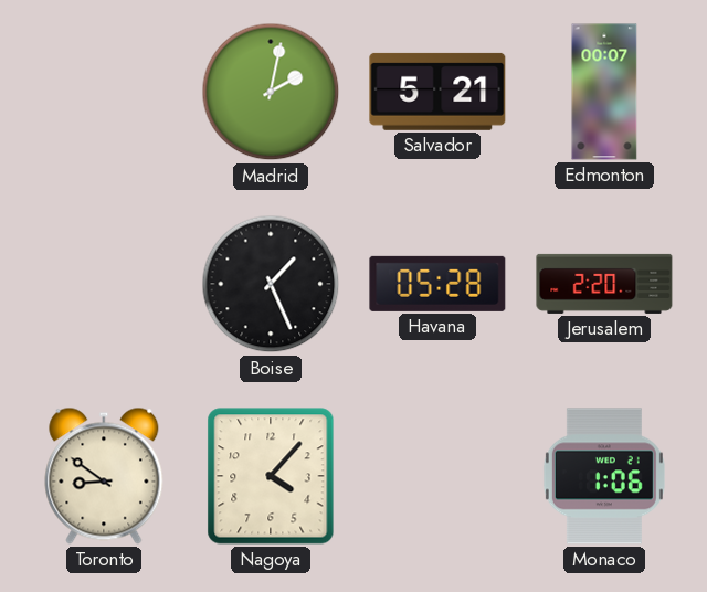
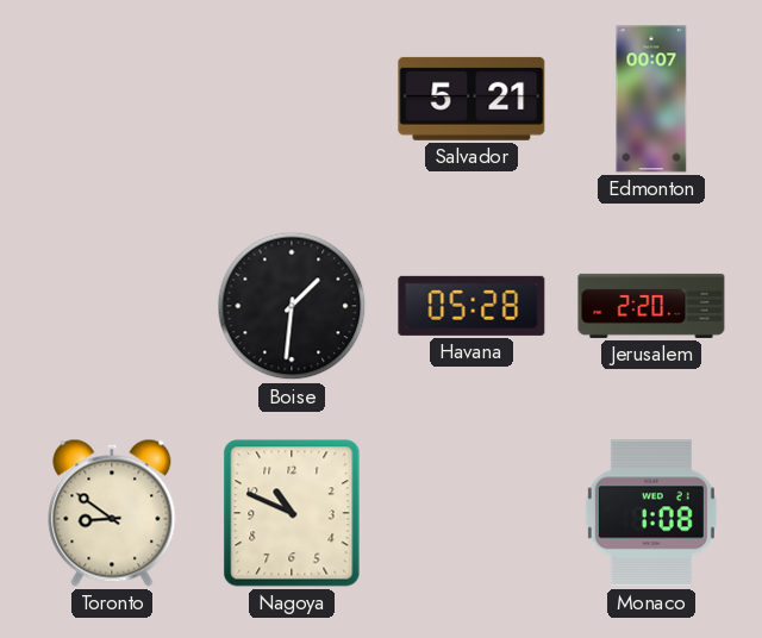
Madrid: 2:02 -> none
Boise: 1:26 -> 1:31
Nagoya: 4:07 -> 10:49
Monaco: 1:06 -> 1:08
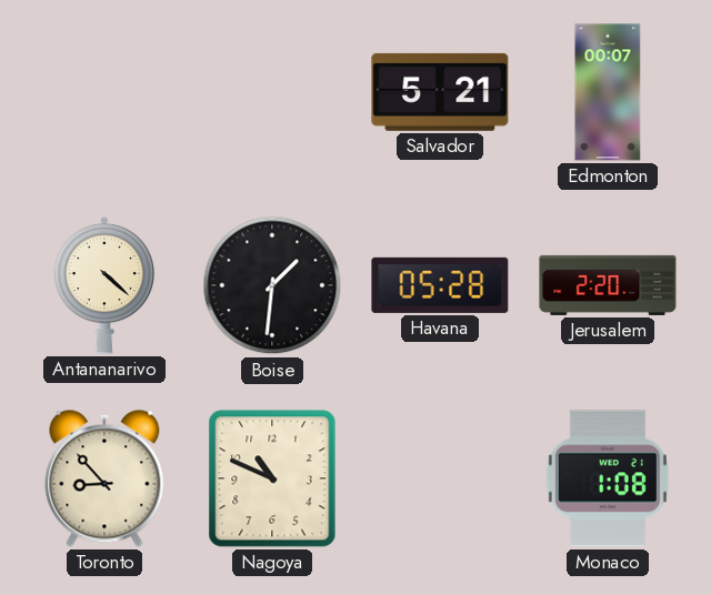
Antananarivo: none -> 4:22
Toronto: 8:51 -> 8:53
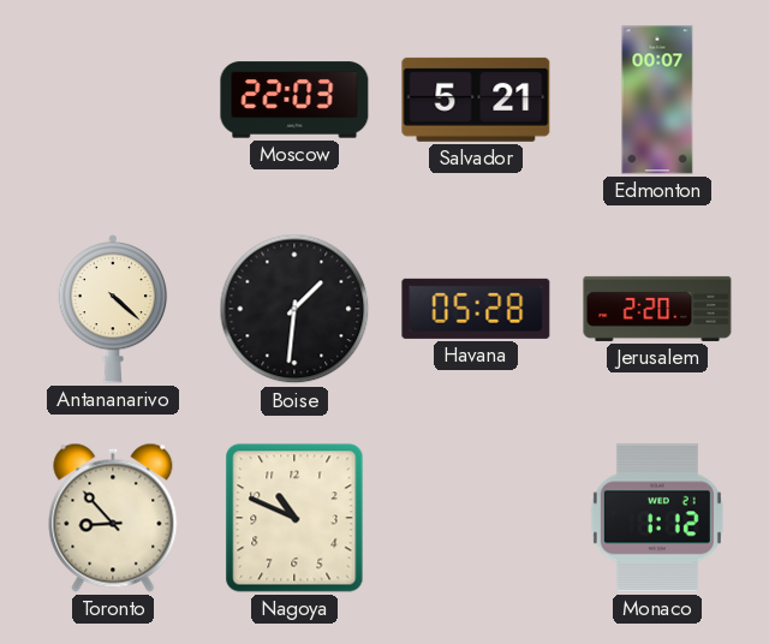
Moscow: none -> 22:03
Monaco: 1:08 -> 1:12
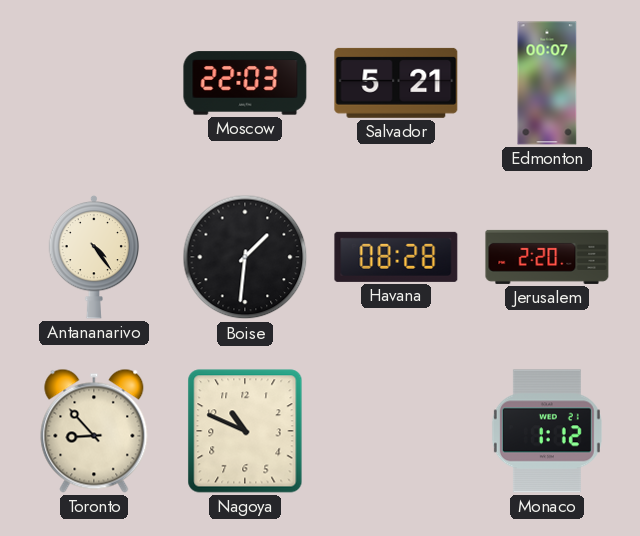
Antananarivo: 4:22 -> 4:24
Havana: 05:28 -> 08:28
